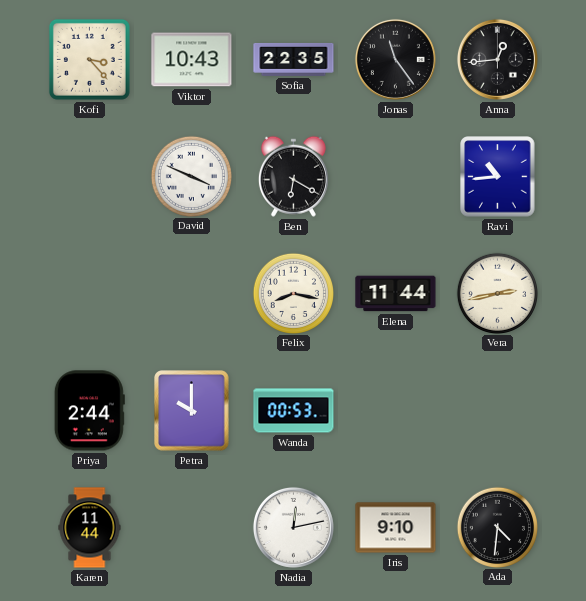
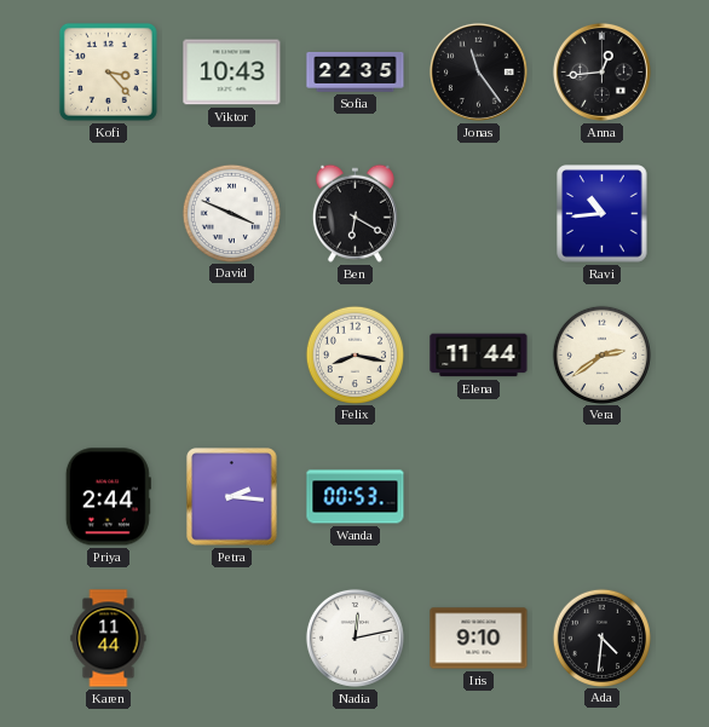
Vera: 2:43 -> 2:39
Petra: 10:00 -> 2:16
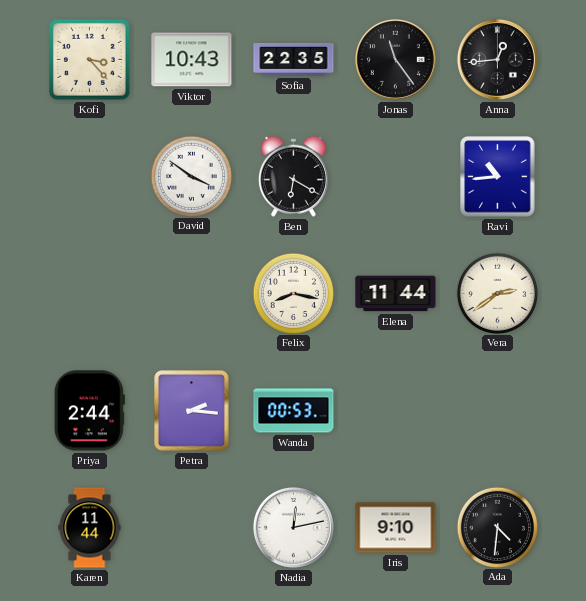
David: 3:49 -> 3:51
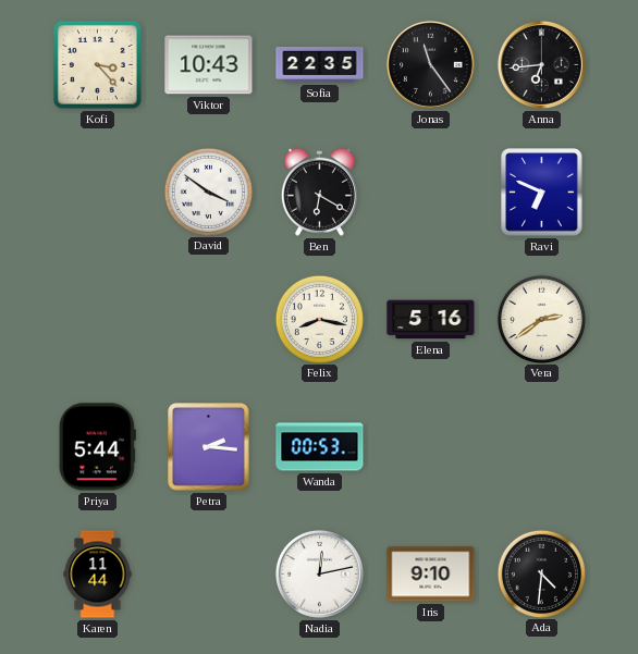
Anna: 12:44 -> 6:44
Ravi: 10:44 -> 6:49
Elena: 11:44 -> 5:16
Priya: 2:44 -> 5:44
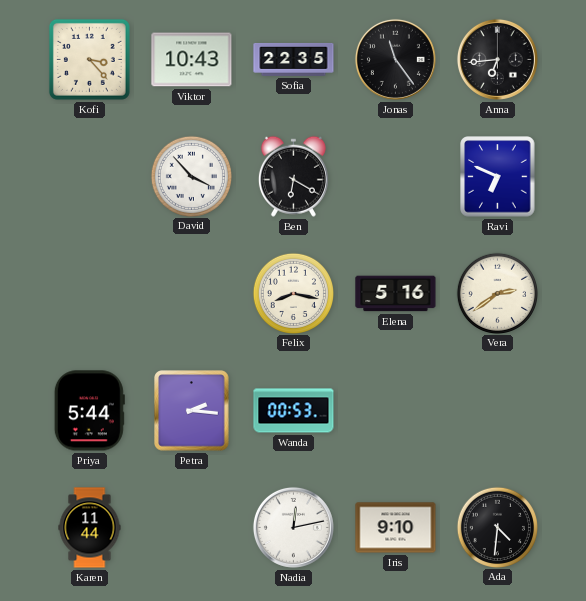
David: 3:51 -> 3:53
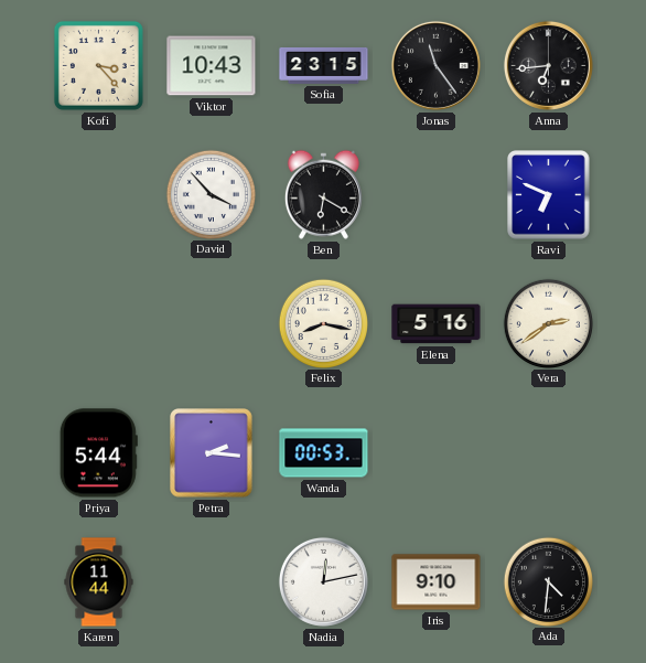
Sofia: 22:35 -> 23:15
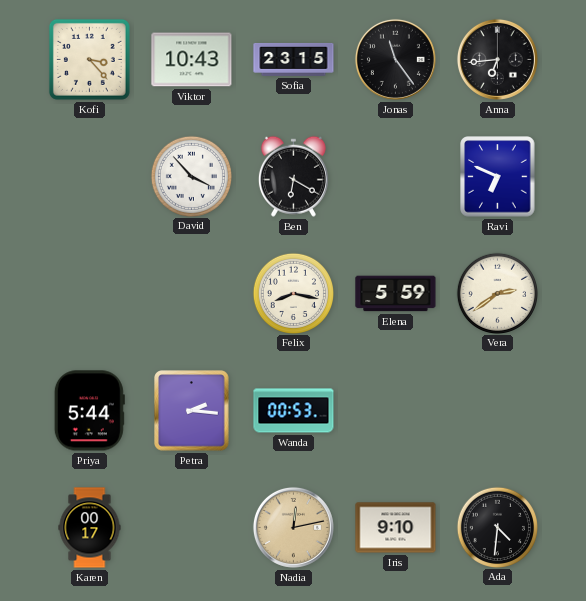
Elena: 5:16 -> 5:59
Karen: 11:44 -> 00:17
Nadia dial: white -> champagne
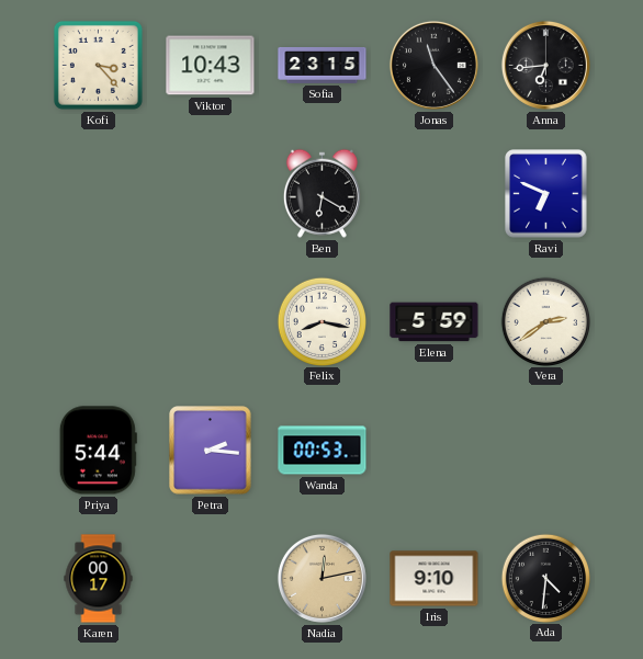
David: 3:53 -> none
